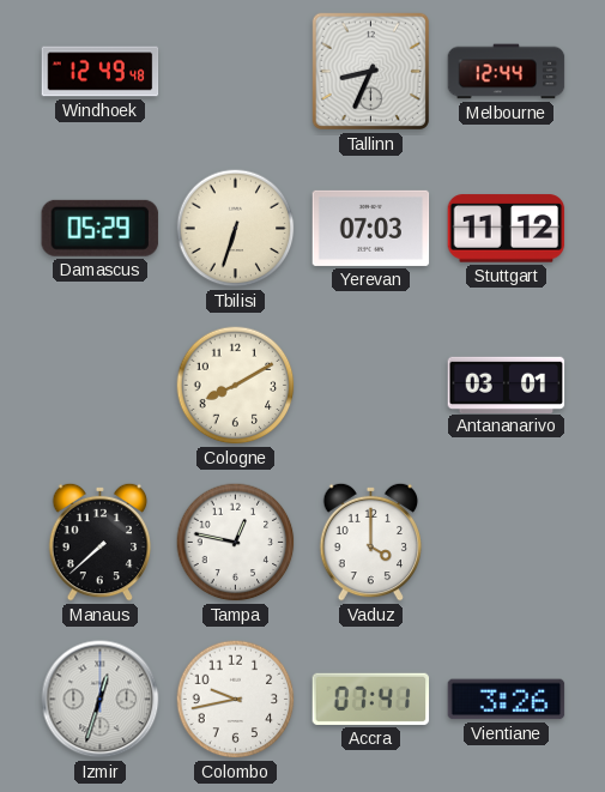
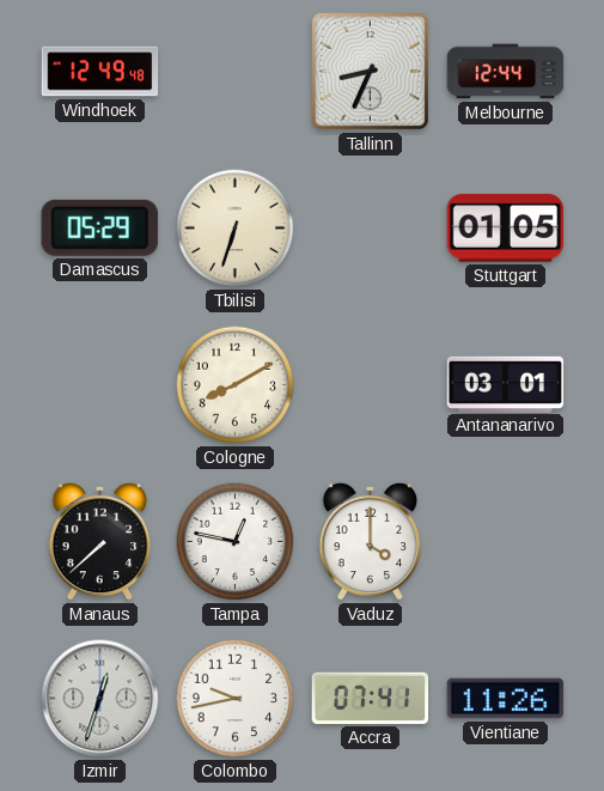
Yerevan: 07:03 -> none
Stuttgart: 11:12 -> 01:05
Vientiane: 3:26 -> 11:26
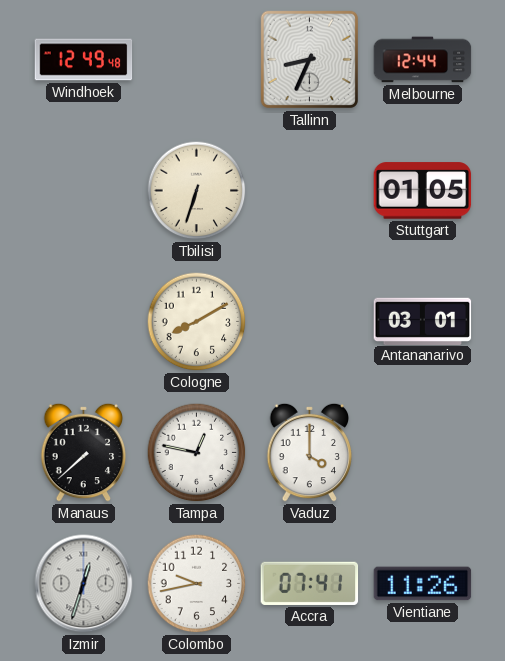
Damascus: 05:29 -> none
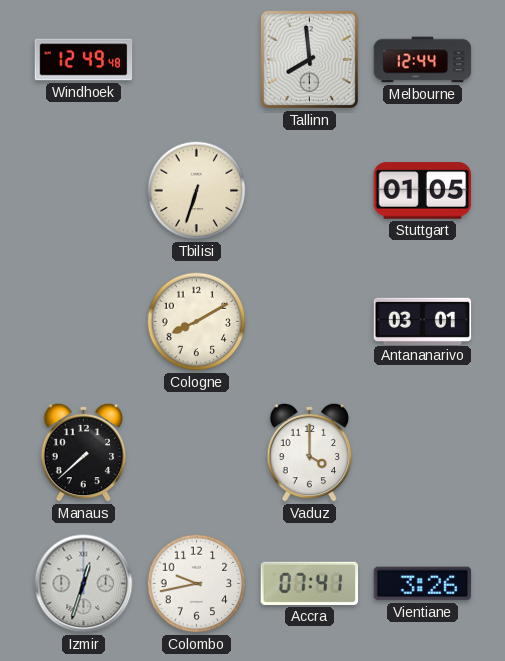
Tallinn: 8:34 -> 7:59
Tampa: 12:47 -> none
Vientiane: 11:26 -> 3:26
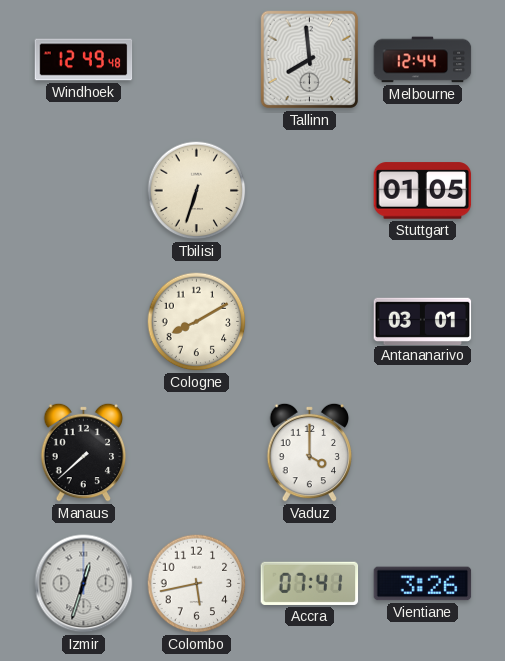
Colombo: 9:43 -> 5:43
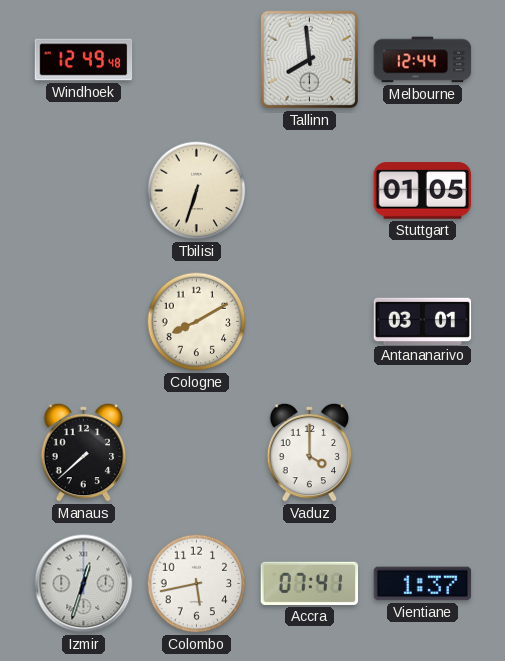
Vientiane: 3:26 -> 1:37
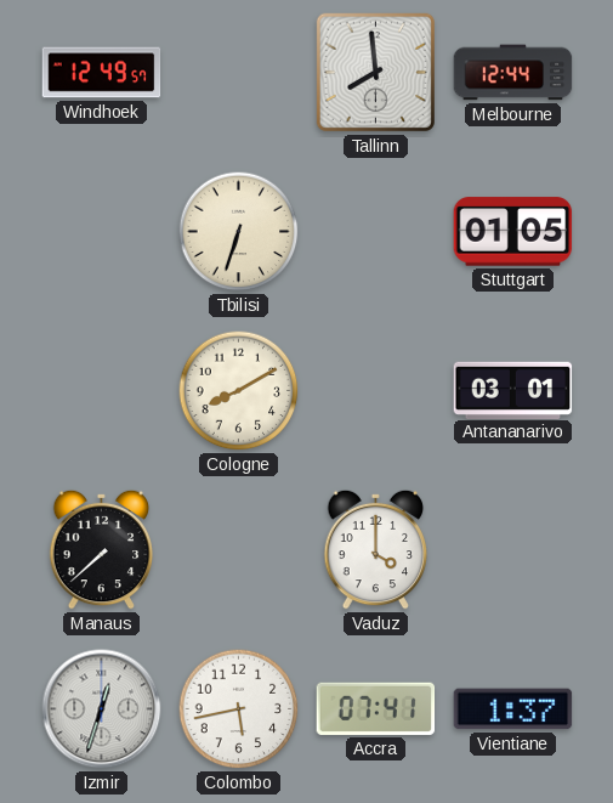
Windhoek: 12:49:48 -> 12:49:57
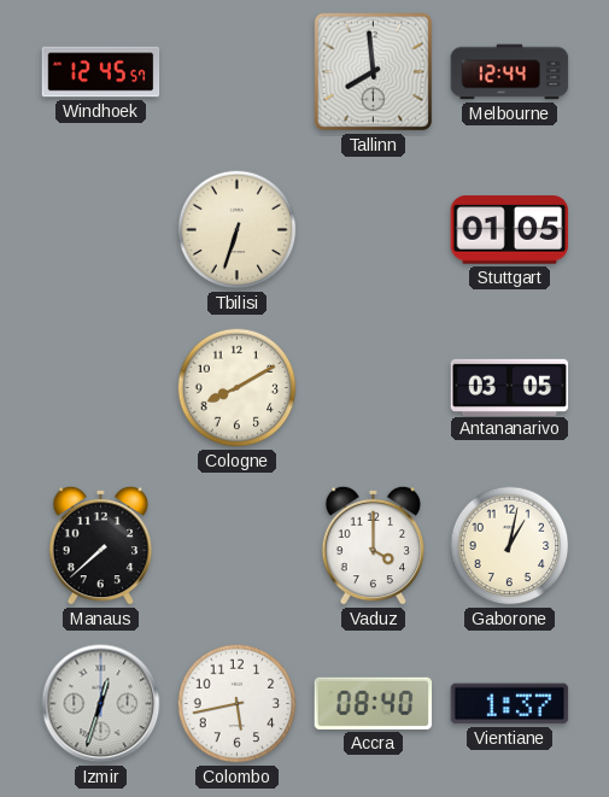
Windhoek: 12:49 -> 12:45
Antananarivo: 03:01 -> 03:05
Gaborone: none -> 1:02
Accra: 07:41 -> 08:40
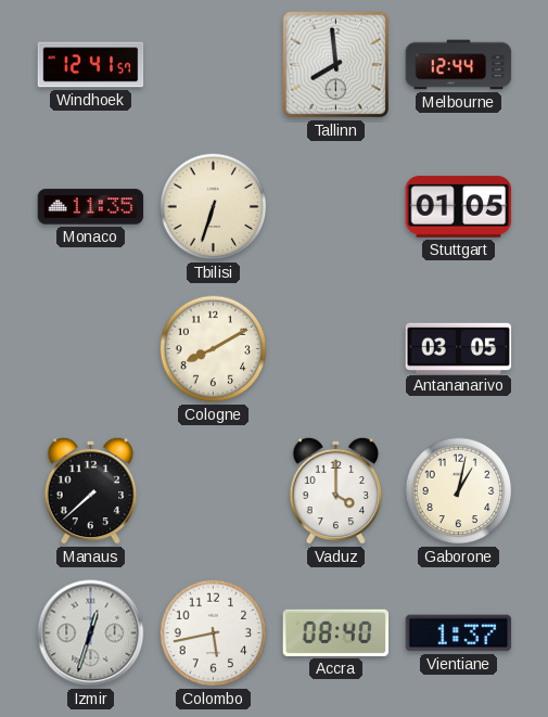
Windhoek: 12:45 -> 12:41
Monaco: none -> 11:35
